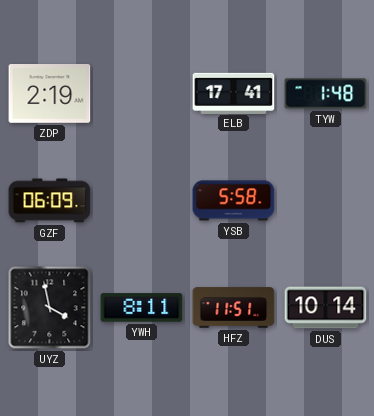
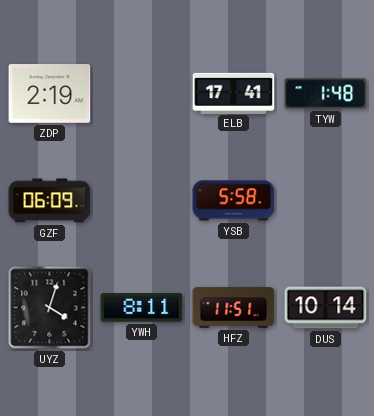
UYZ: 3:58 -> 4:03
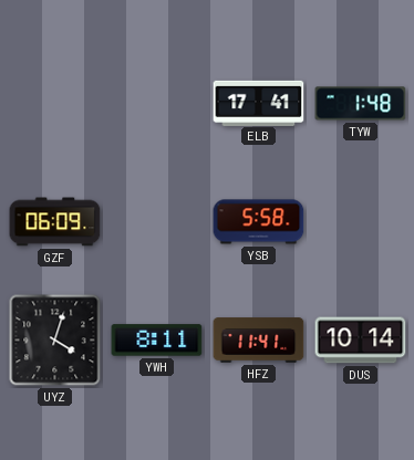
ZDP: 2:19 -> none
HFZ: 11:51 -> 11:41
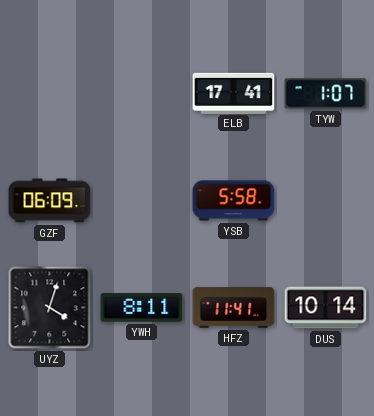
TYW: 1:48 -> 1:07
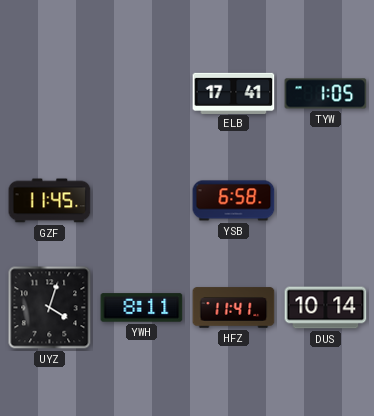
TYW: 1:07 -> 1:05
GZF: 06:09 -> 11:45
YSB: 5:58 -> 6:58
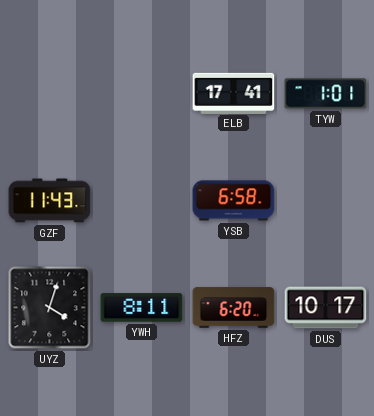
TYW: 1:05 -> 1:01
GZF: 11:45 -> 11:43
HFZ: 11:41 -> 6:20
DUS: 10:14 -> 10:17
